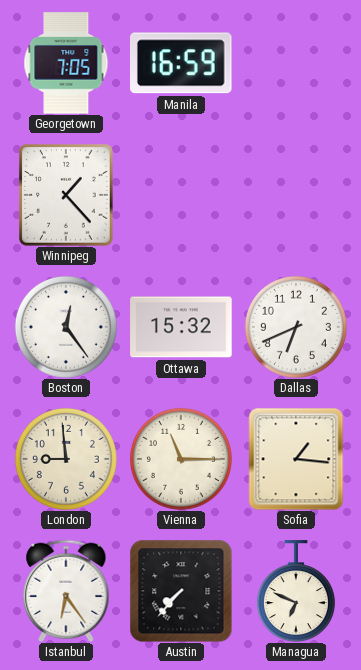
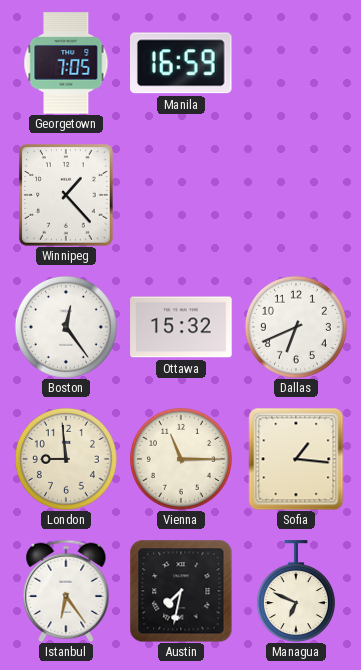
Austin: 7:37 -> 7:32
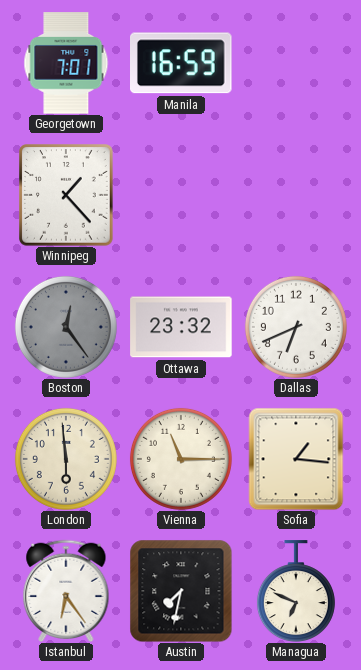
Georgetown: 7:05 -> 7:01
Boston dial: white -> grey
Ottawa: 15:32 -> 23:32
London: 8:59 -> 5:59
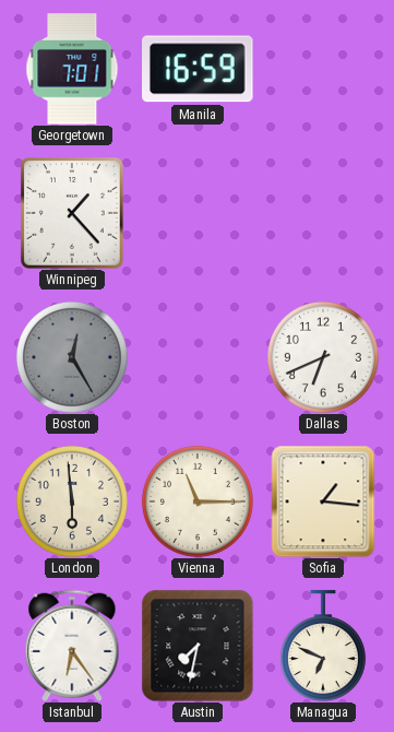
Boston: 12:24 -> 12:25
Ottawa: 23:32 -> none
